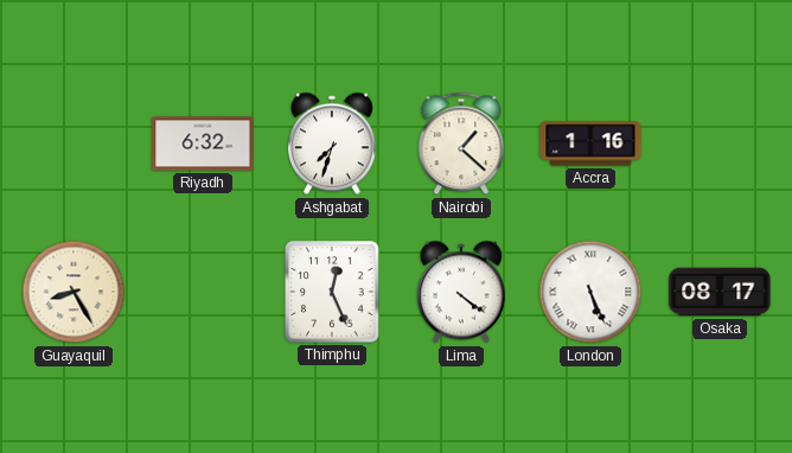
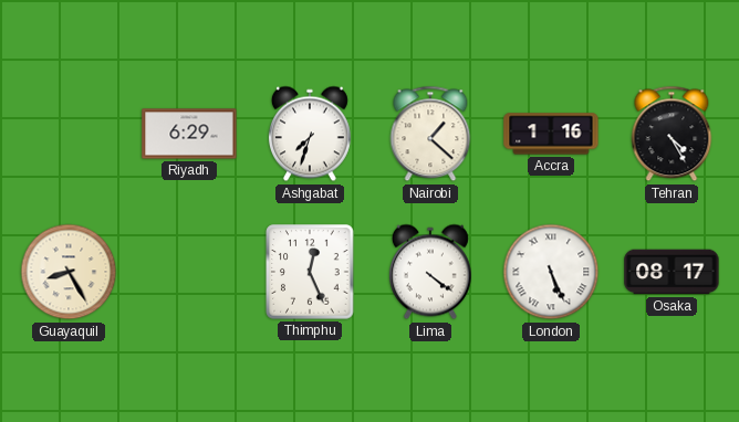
Riyadh: 6:32 -> 6:29
Tehran: none -> 4:25
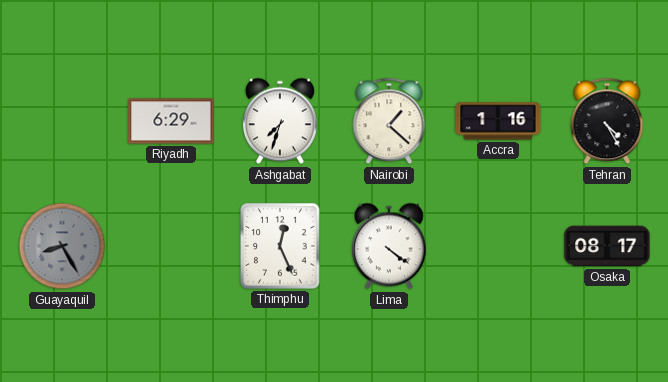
Guayaquil dial: cream -> grey
London: 5:26 -> none
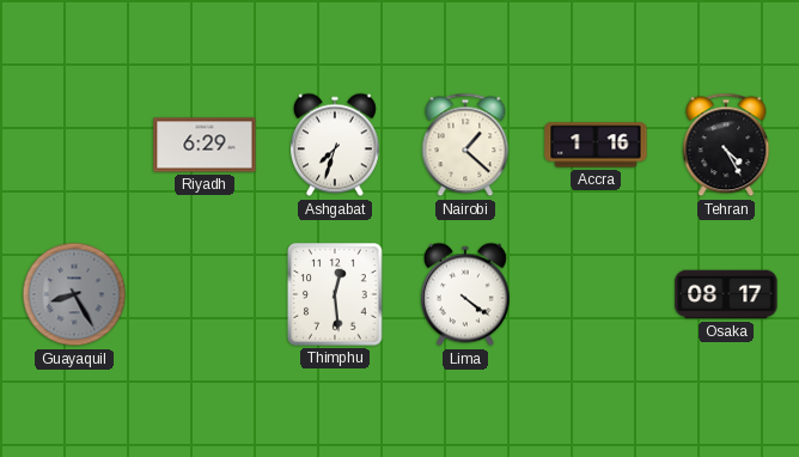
Thimphu: 12:26 -> 12:29
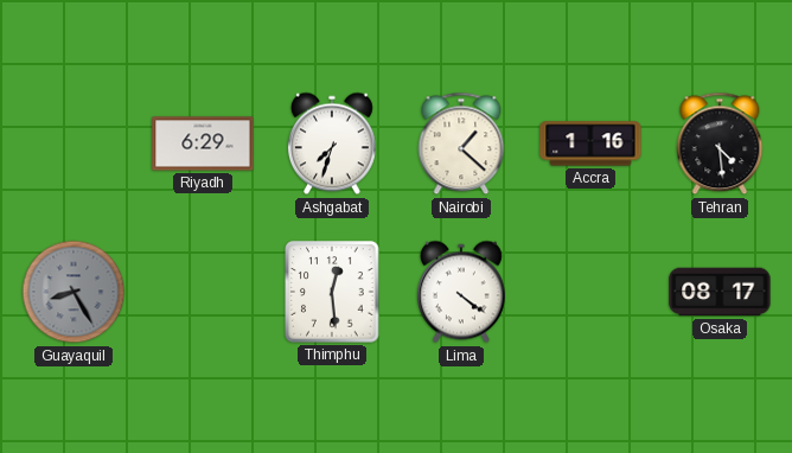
Tehran: 4:25 -> 4:29
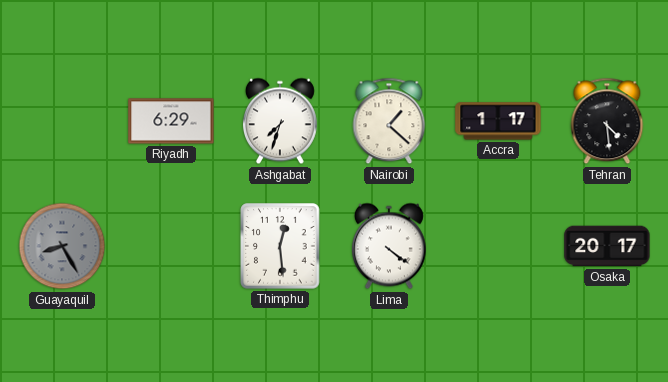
Accra: 1:16 -> 1:17
Osaka: 08:17 -> 20:17
